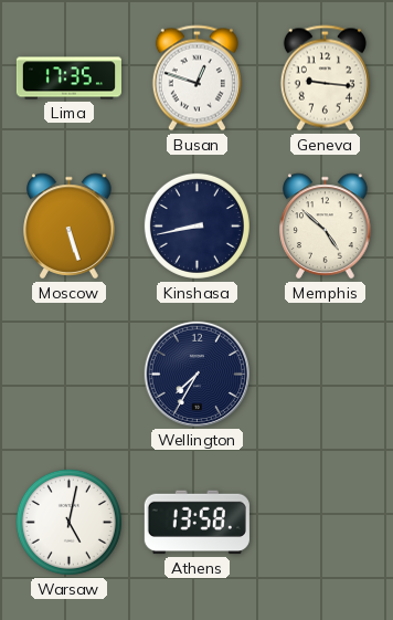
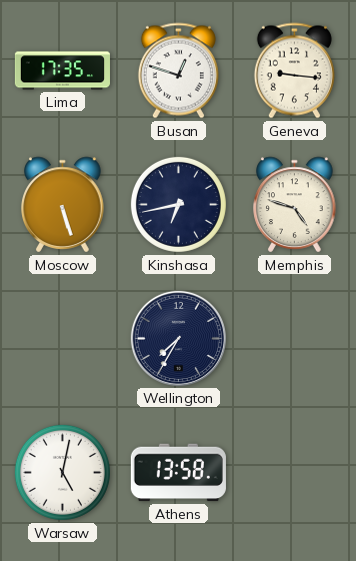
Kinshasa: 8:43 -> 6:43
Memphis: 4:52 -> 4:48
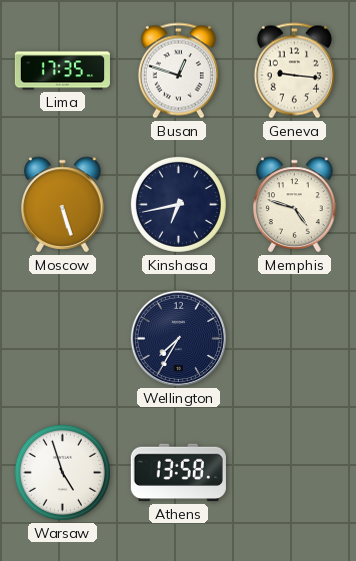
Warsaw: 5:02 -> 4:57
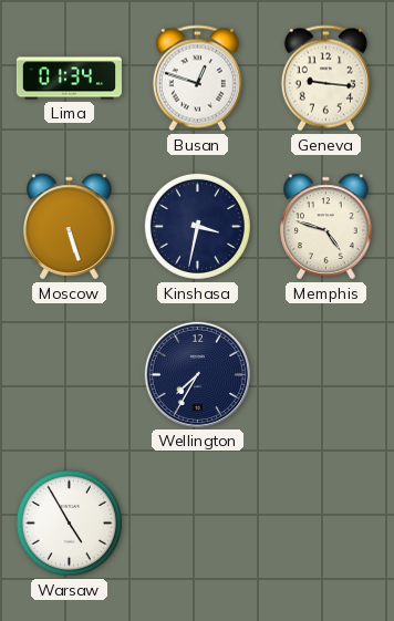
Lima: 17:35 -> 01:34
Kinshasa: 6:43 -> 3:32
Warsaw: 4:57 -> 4:55
Athens: 13:58 -> none
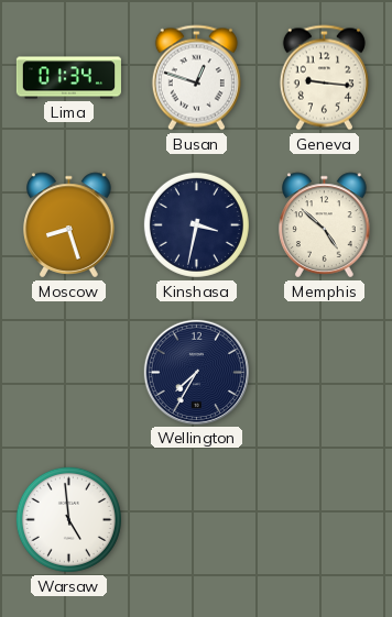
Moscow: 5:27 -> 8:27
Memphis: 4:48 -> 4:52
Warsaw: 4:55 -> 4:59
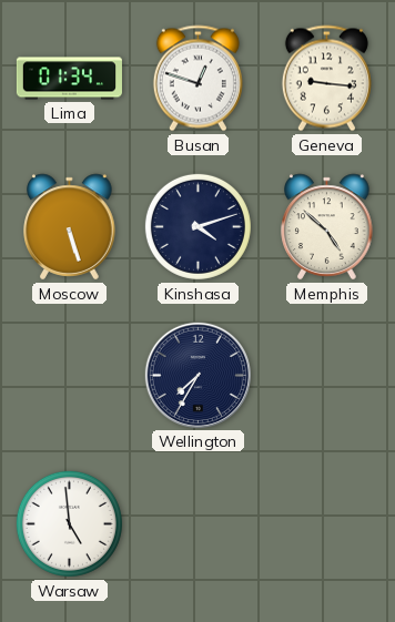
Moscow: 8:27 -> 5:27
Kinshasa: 3:32 -> 4:12
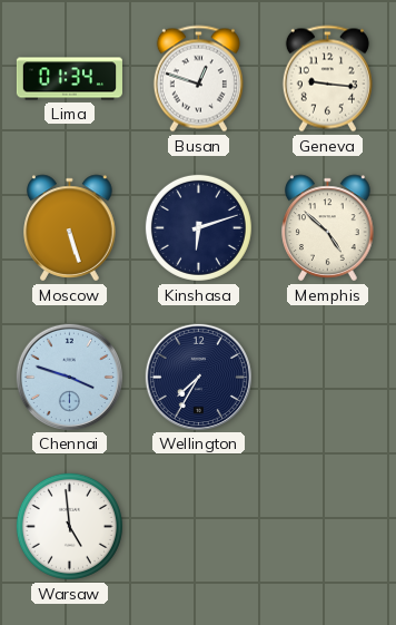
Kinshasa: 4:12 -> 6:12
Chennai: none -> 3:48
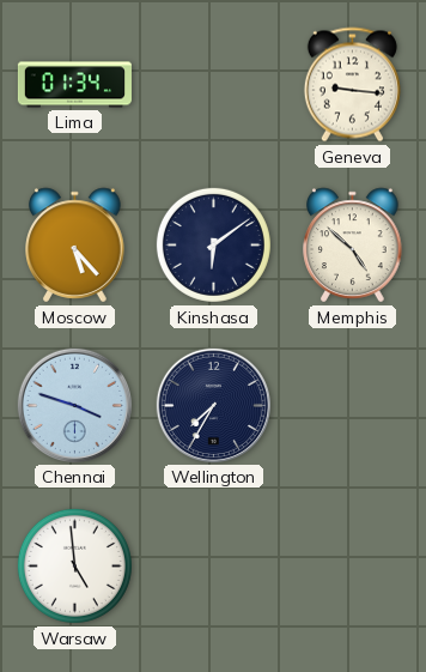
Busan: 12:48 -> none
Moscow: 5:27 -> 5:23
Kinshasa: 6:12 -> 6:09
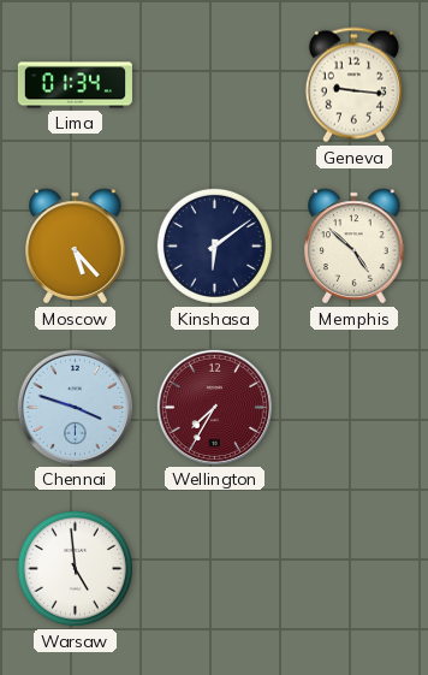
Wellington dial: navy -> burgundy
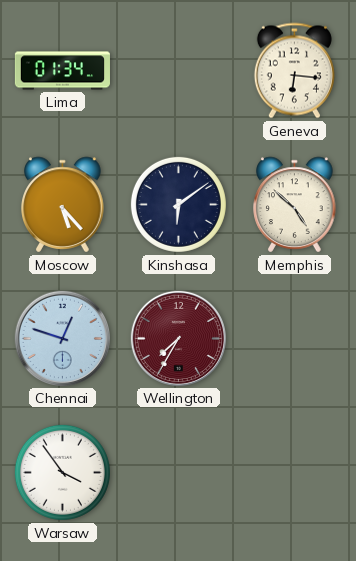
Geneva: 9:16 -> 6:16
Chennai: 3:48 -> 12:48
Warsaw: 4:59 -> 3:54
